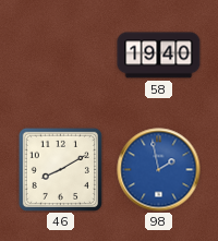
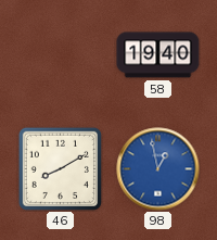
98: 1:58 -> 12:58
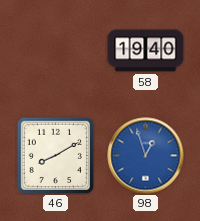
98: 12:58 -> 12:57
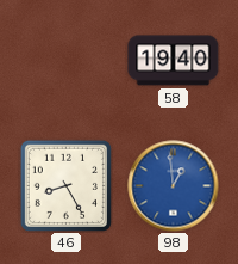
46: 8:10 -> 8:25
98: 12:57 -> 12:59
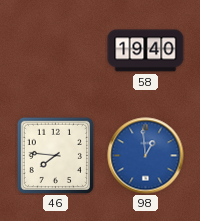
46: 8:25 -> 7:46
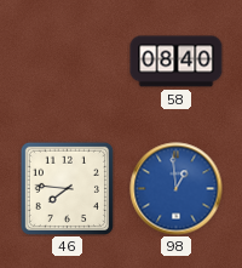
58: 19:40 -> 08:40
